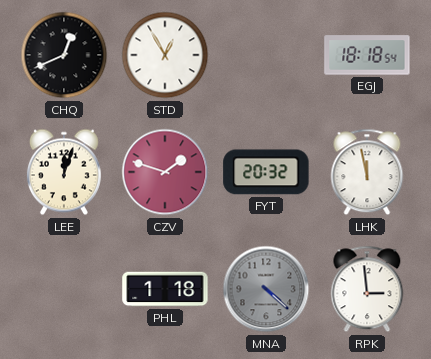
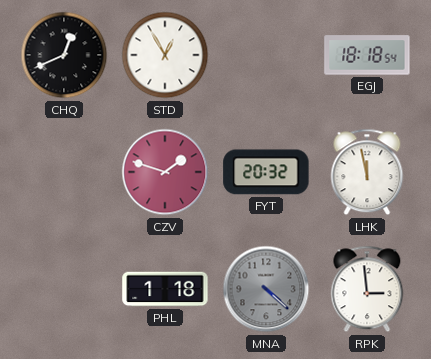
LEE: 12:03 -> none
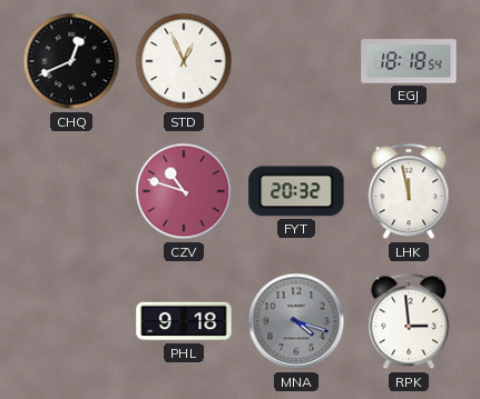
STD: 12:55 -> 12:56
CZV: 1:48 -> 10:48
PHL: 1:18 -> 9:18
MNA: 4:22 -> 4:18
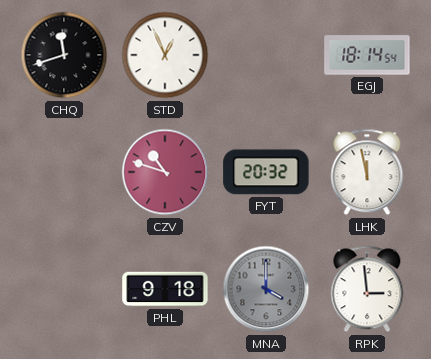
CHQ: 12:41 -> 11:42
EGJ: 18:18 -> 18:14
MNA: 4:18 -> 4:00
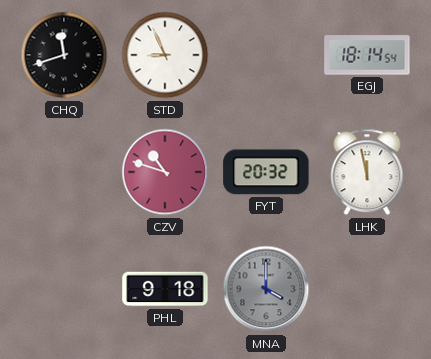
STD: 12:56 -> 8:56
RPK: 2:59 -> none
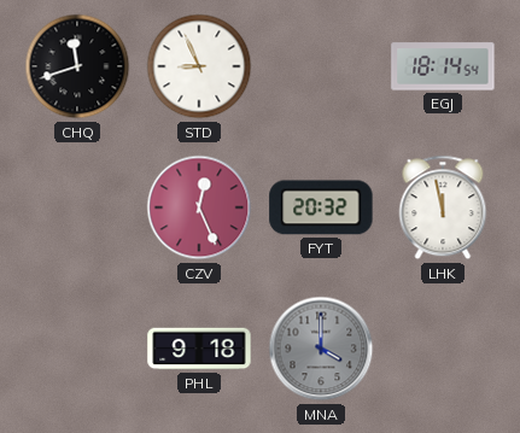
CZV: 10:48 -> 12:26
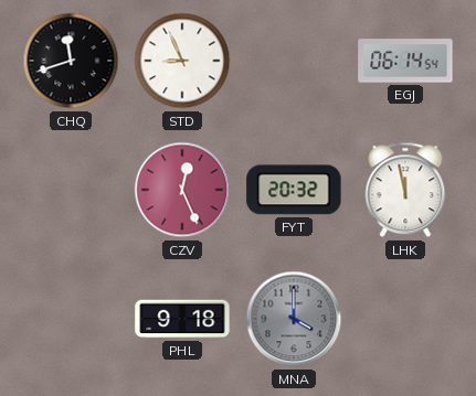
EGJ: 18:14 -> 06:14
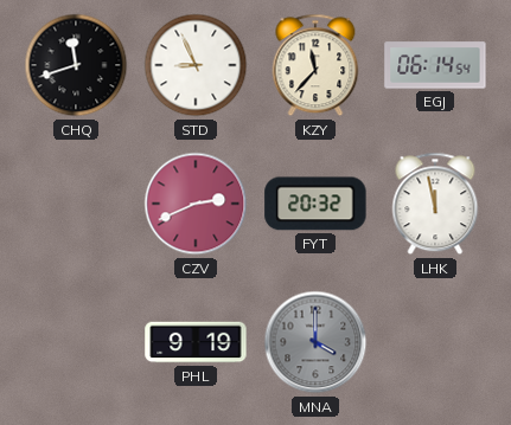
KZY: none -> 11:37
CZV: 12:26 -> 2:41
PHL: 9:18 -> 9:19
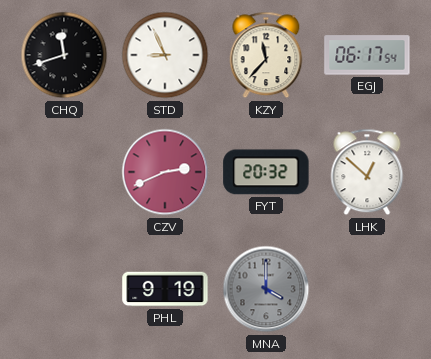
EGJ: 06:14 -> 06:17
LHK: 11:58 -> 12:52
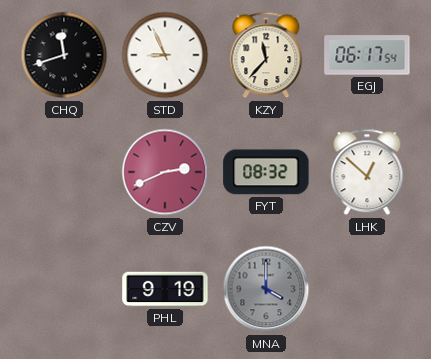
FYT: 20:32 -> 08:32
